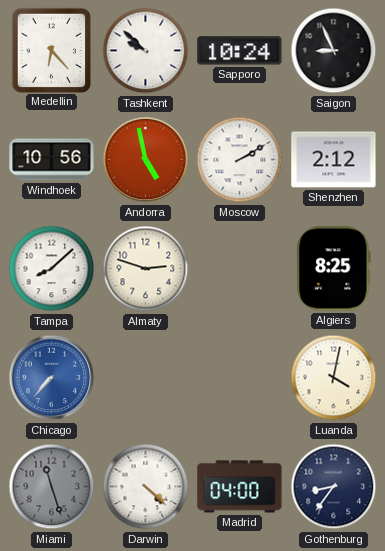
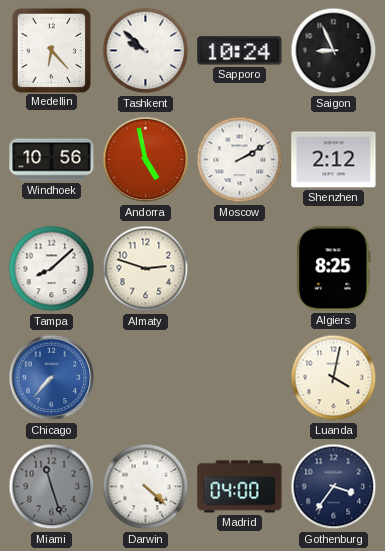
Gothenburg: 8:36 -> 3:36
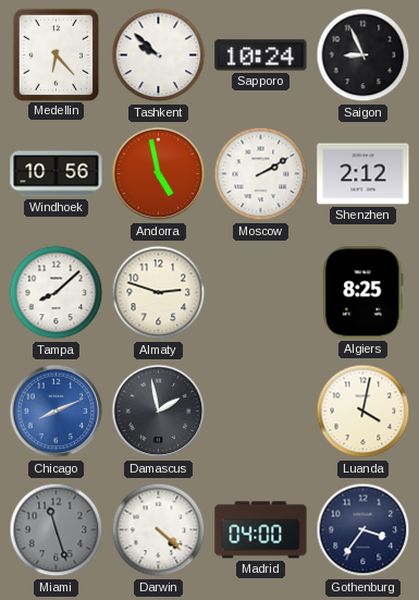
Chicago: 7:37 -> 8:11
Damascus: none -> 1:58
